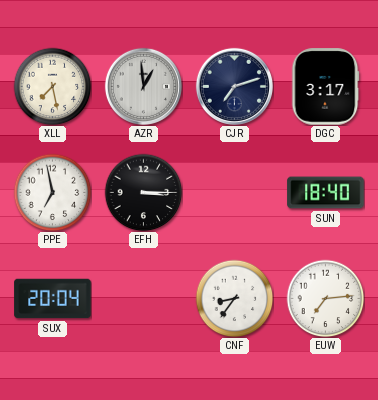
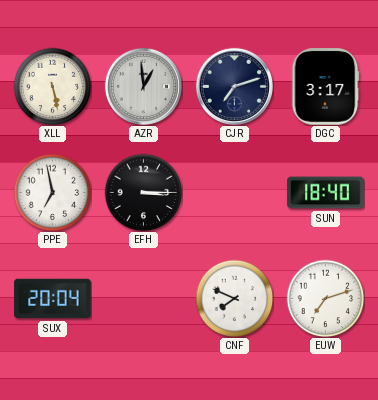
XLL: 7:28 -> 5:28
CNF: 8:36 -> 7:49
EUW: 7:14 -> 7:12
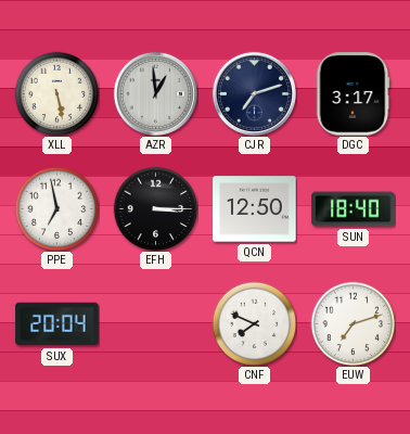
QCN: none -> 12:50
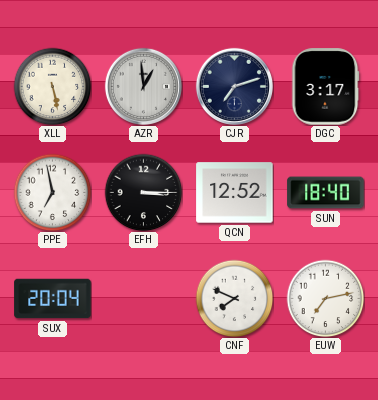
QCN: 12:50 -> 12:52
EUW: 7:12 -> 7:13
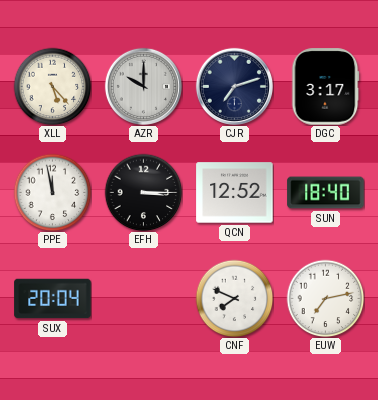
XLL: 5:28 -> 5:23
AZR: 12:59 -> 10:00
PPE: 6:58 -> 11:58
